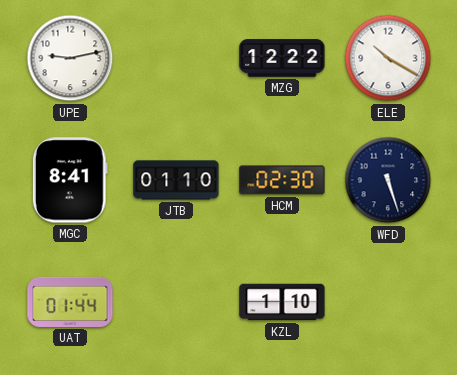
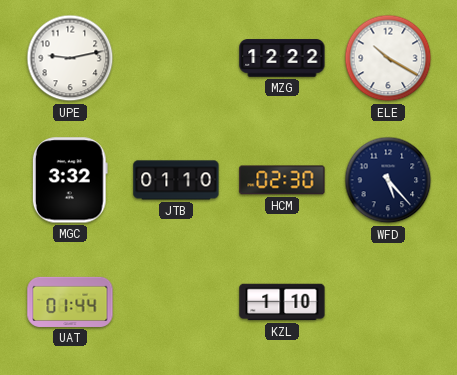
MGC: 8:41 -> 3:32
WFD: 5:27 -> 5:23
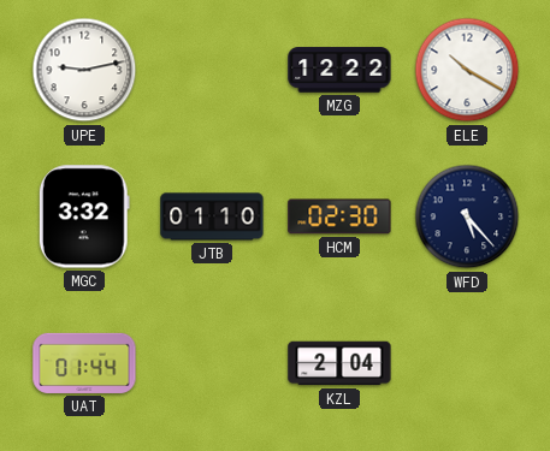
KZL: 1:10 -> 2:04
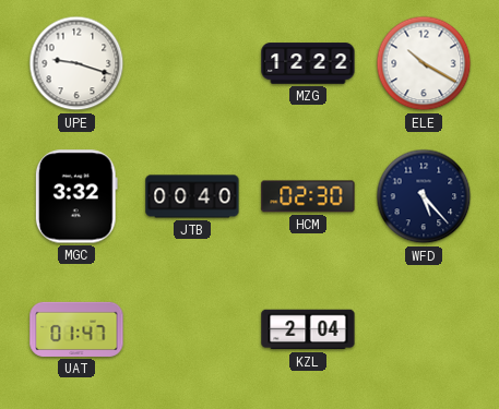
UPE: 9:13 -> 9:18
JTB: 01:10 -> 00:40
UAT: 01:44 -> 01:47
